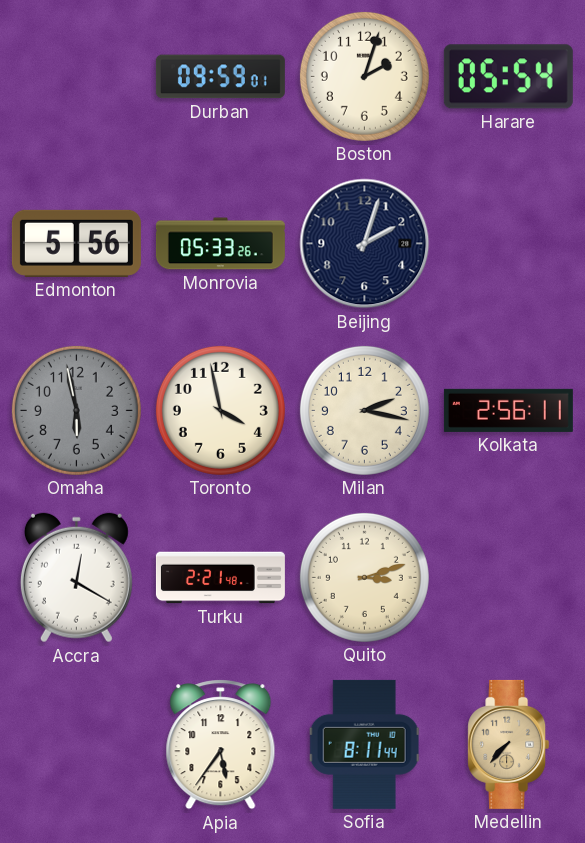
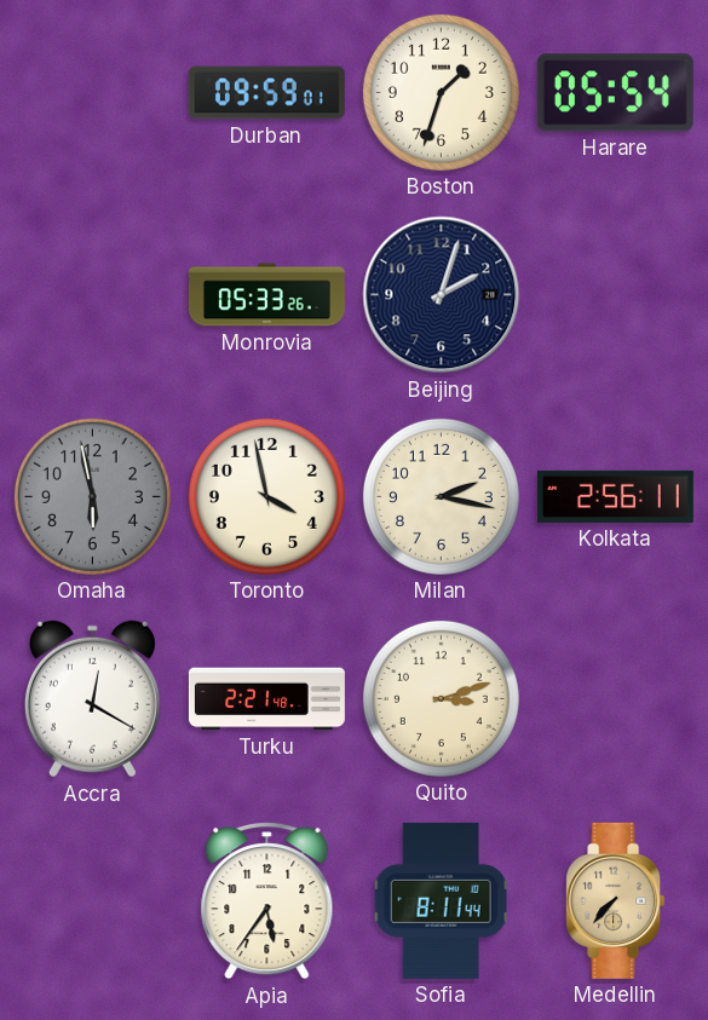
Boston: 2:03 -> 1:33
Edmonton: 5:56 -> none
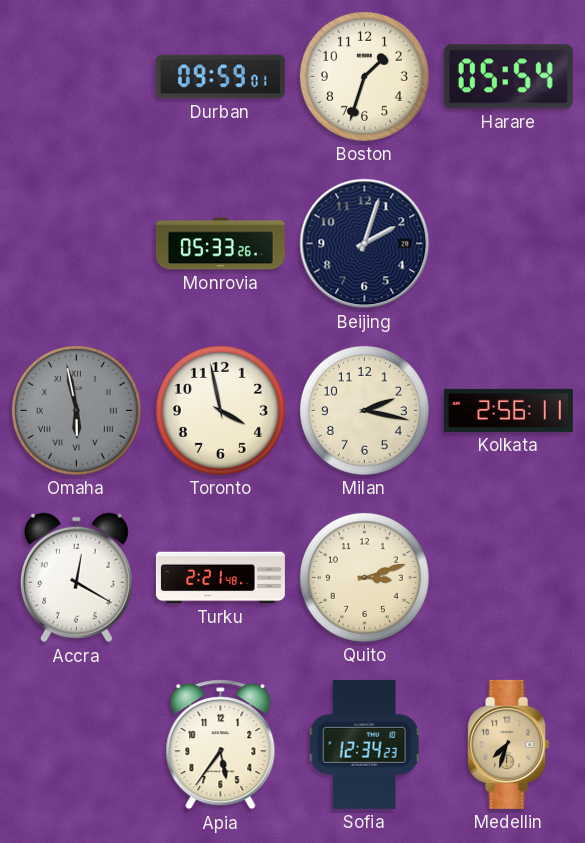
Omaha numerals: Arabic -> Roman
Sofia: 8:11 -> 12:34
Medellin: 7:37 -> 7:33
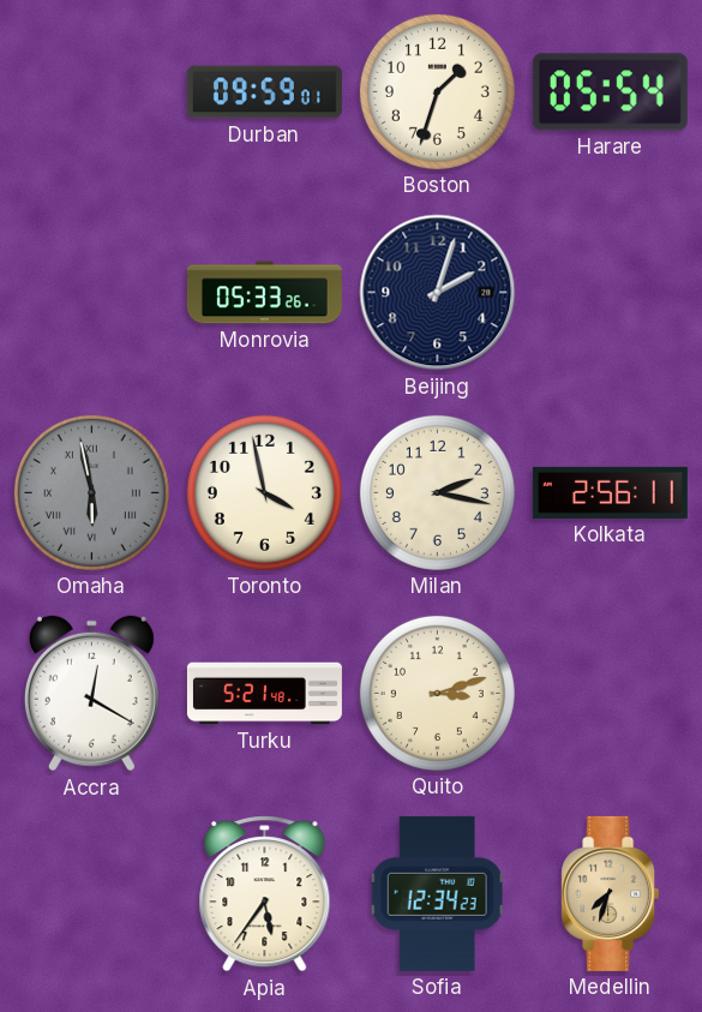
Turku: 2:21 -> 5:21
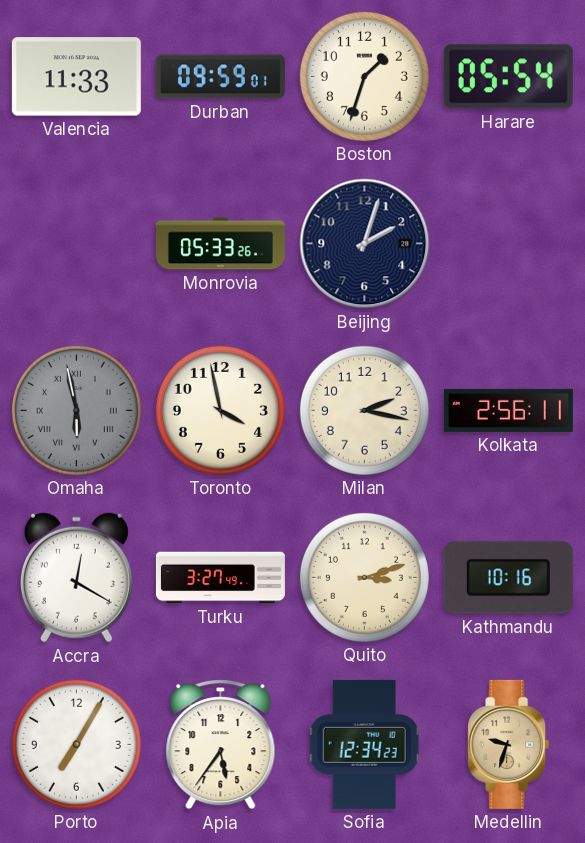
Valencia: none -> 11:33
Turku: 5:21 -> 3:27
Kathmandu: none -> 10:16
Porto: none -> 7:05
Medellin: 7:33 -> 9:33
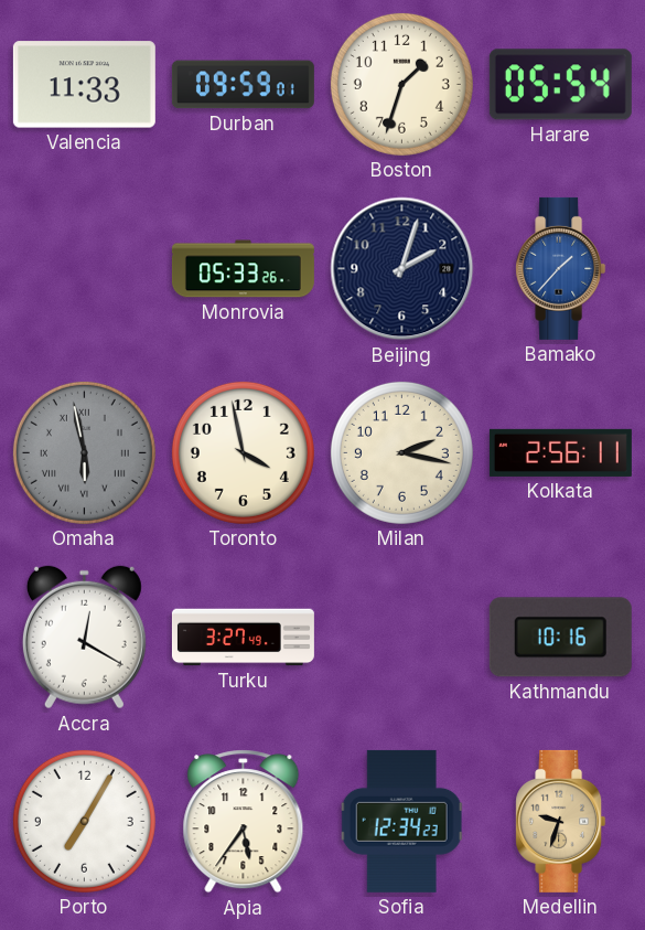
Bamako: none -> 1:37
Quito: 3:12 -> none
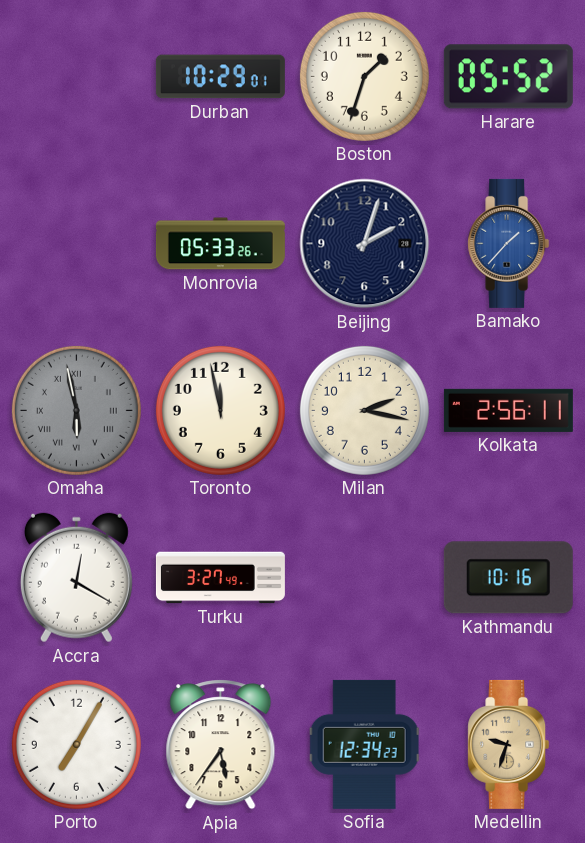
Valencia: 11:33 -> none
Durban: 09:59 -> 10:29
Harare: 05:54 -> 05:52
Toronto: 3:58 -> 11:58
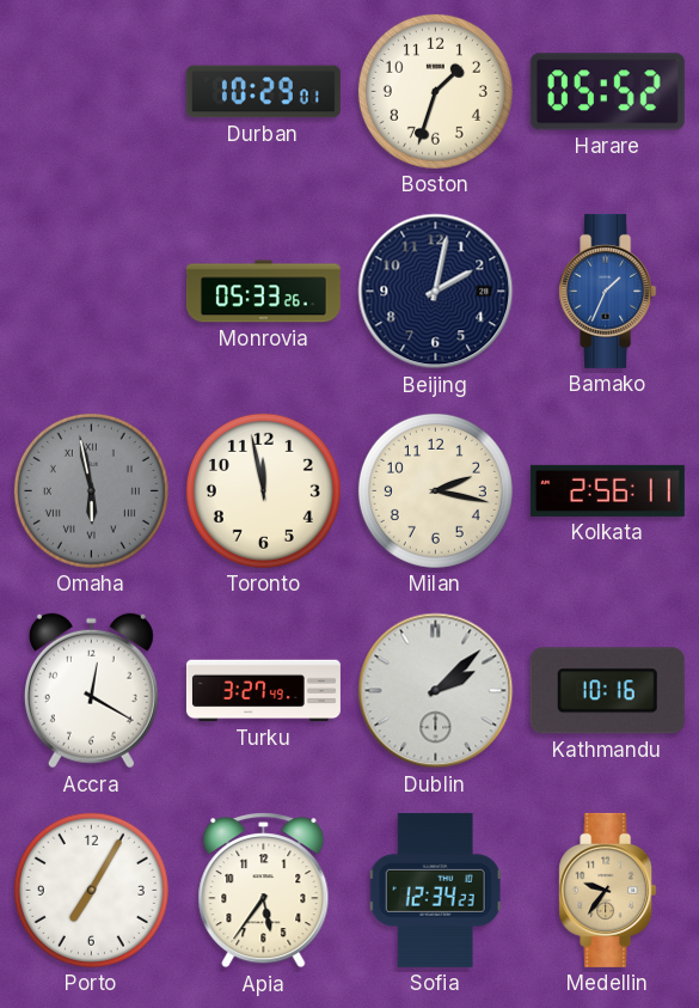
Beijing: 2:03 -> 2:02
Bamako: 1:37 -> 1:34
Dublin: none -> 2:08
Medellin: 9:33 -> 9:36
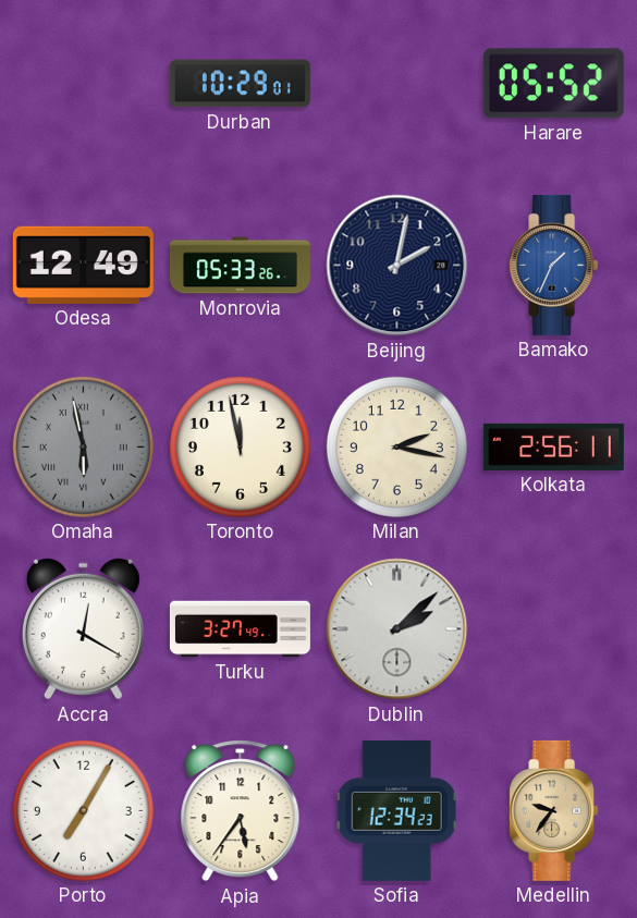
Boston: 1:33 -> none
Odesa: none -> 12:49
Kathmandu: 10:16 -> none
